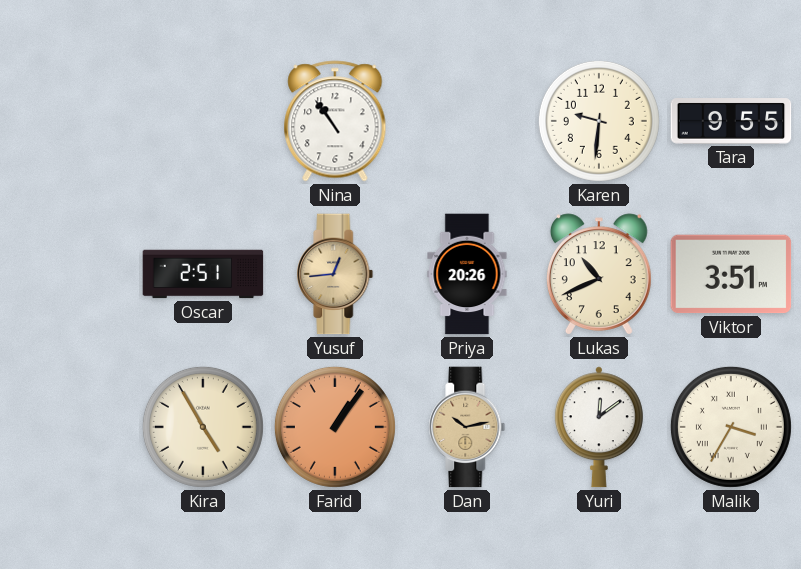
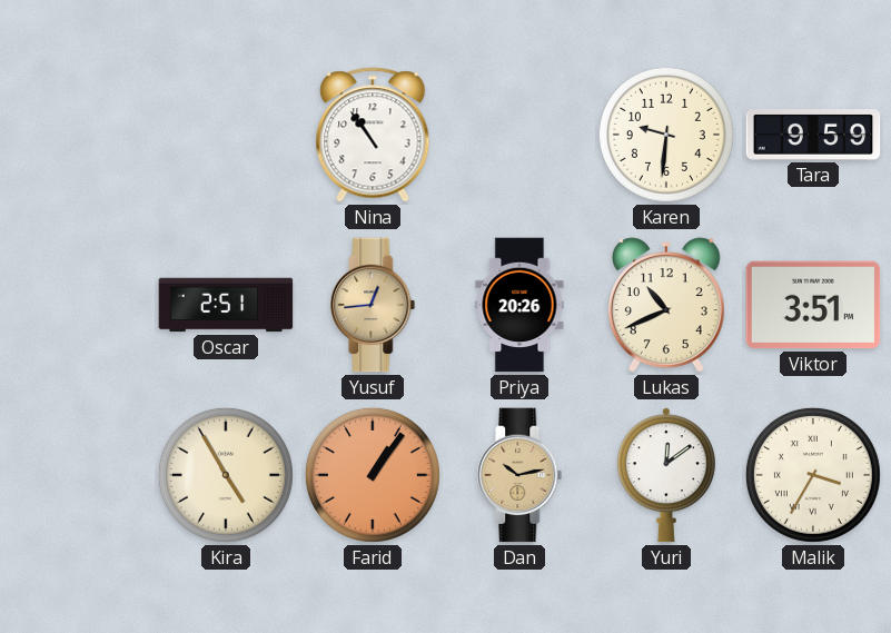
Tara: 9:55 -> 9:59
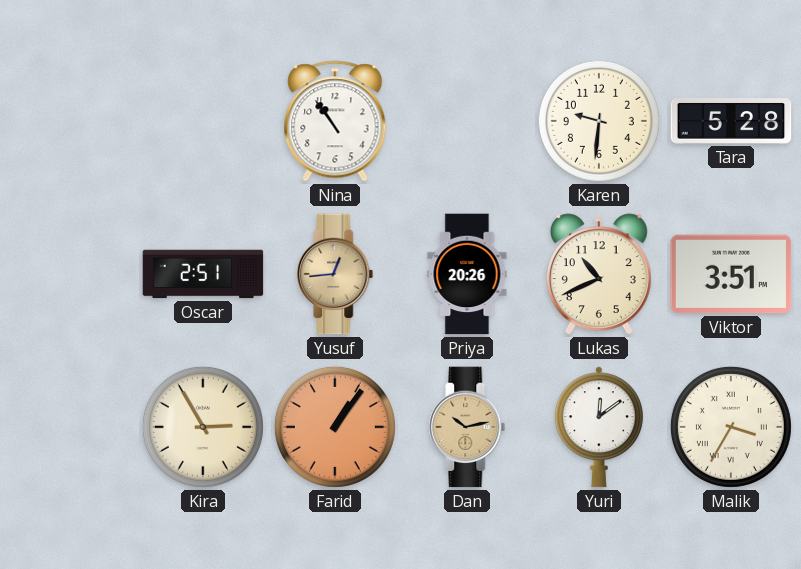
Tara: 9:59 -> 5:28
Kira: 4:55 -> 2:55
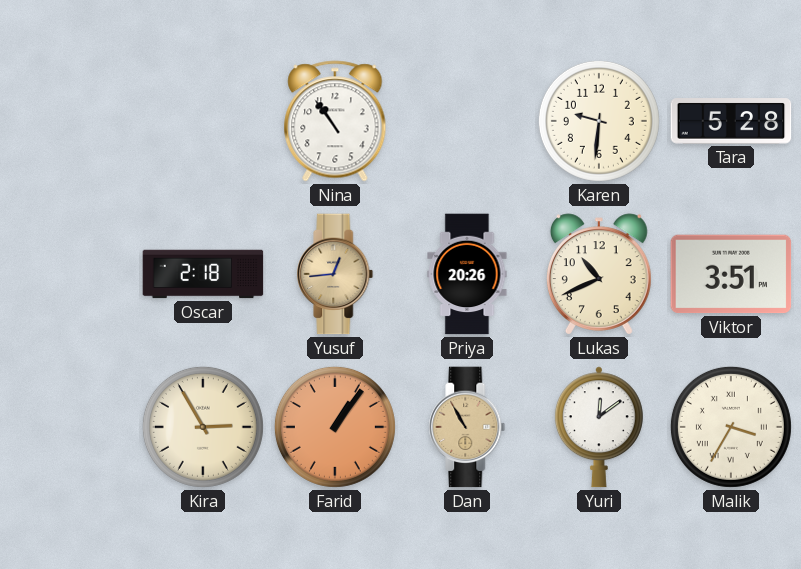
Oscar: 2:51 -> 2:18
Dan: 10:13 -> 10:55
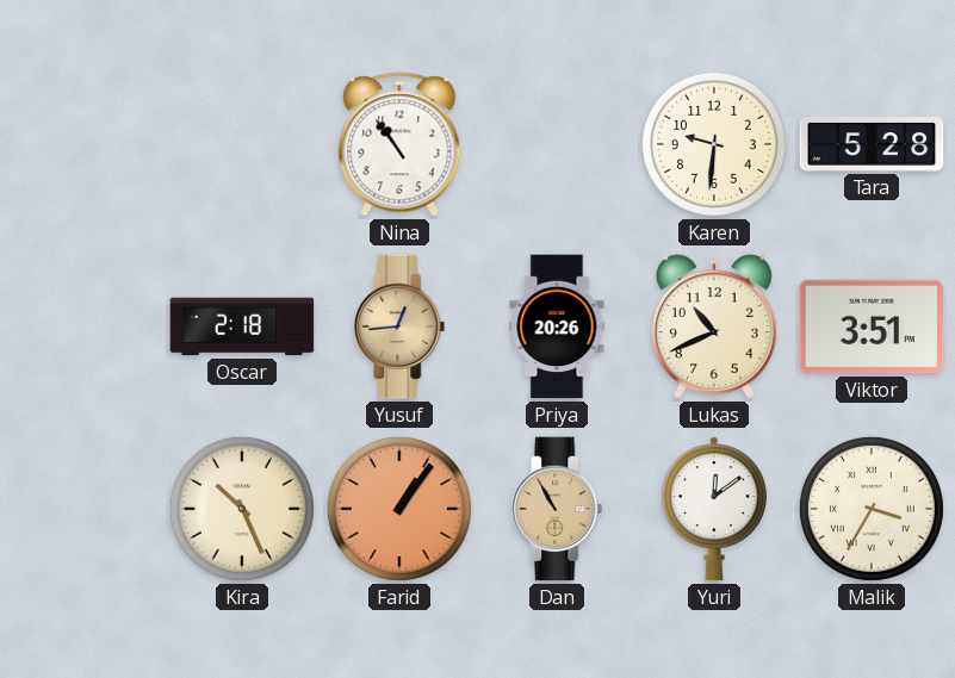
Kira: 2:55 -> 10:26
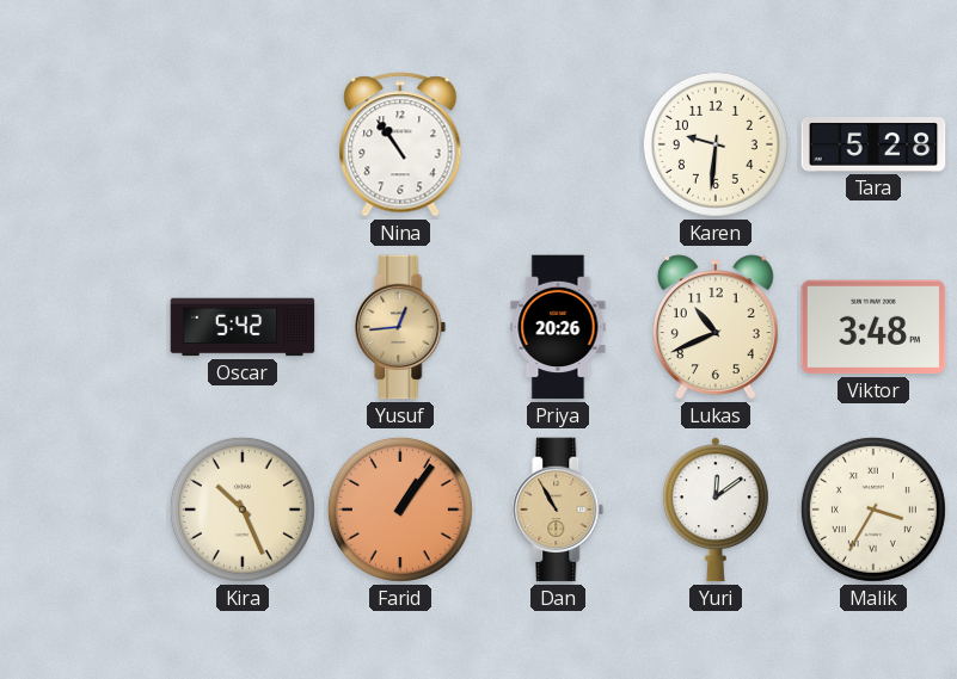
Oscar: 2:18 -> 5:42
Viktor: 3:51 -> 3:48
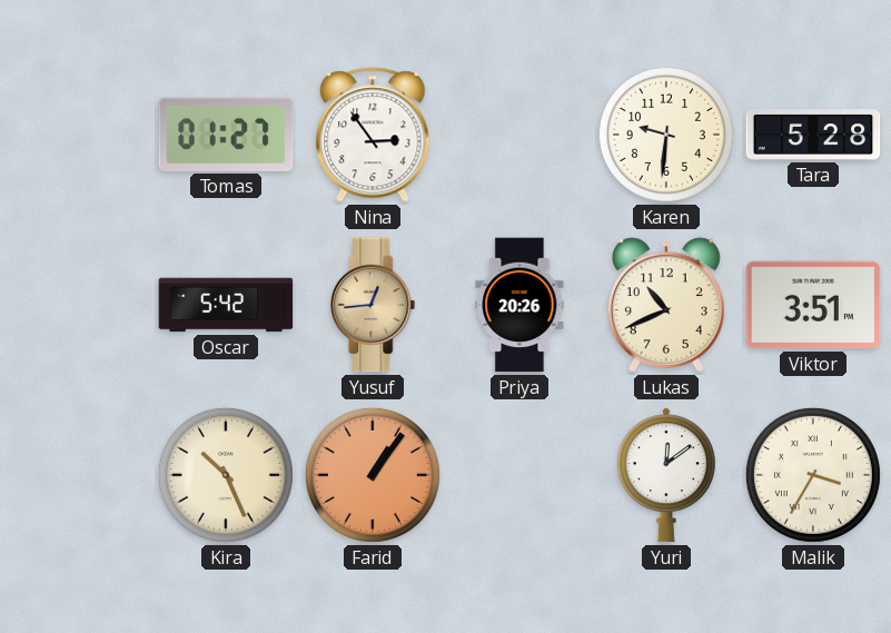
Tomas: none -> 01:27
Nina: 10:54 -> 2:54
Viktor: 3:48 -> 3:51
Dan: 10:55 -> none
